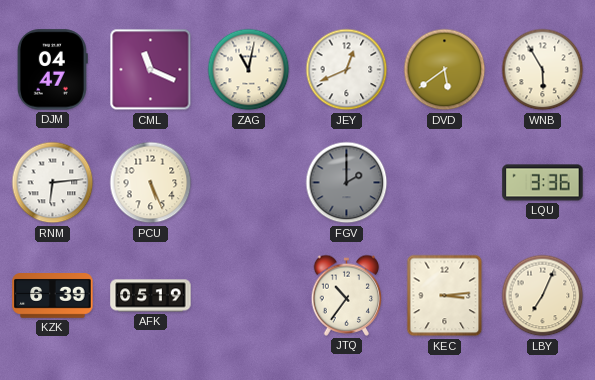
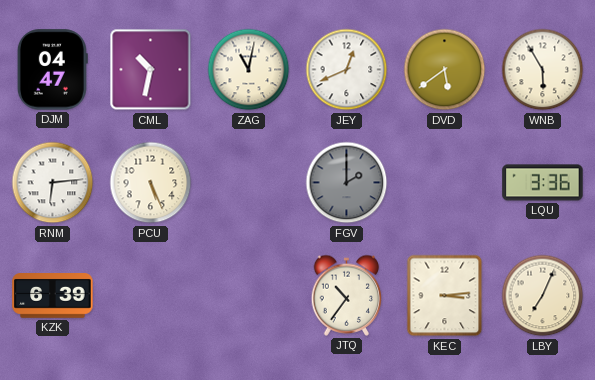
CML: 11:19 -> 10:32
AFK: 05:19 -> none
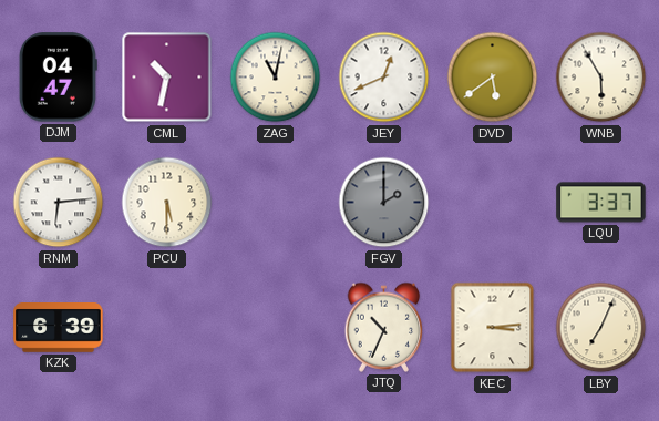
PCU: 5:26 -> 5:30
LQU: 3:36 -> 3:37
JTQ: 10:36 -> 10:34
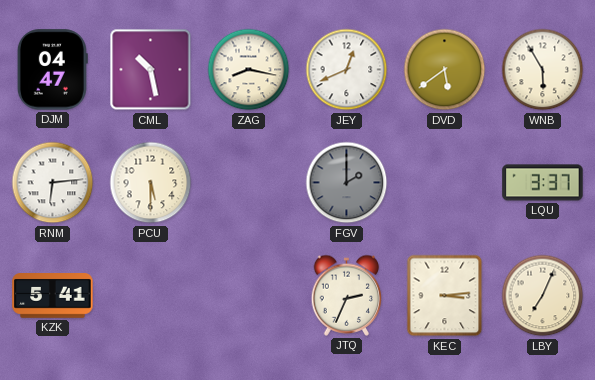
CML: 10:32 -> 10:28
ZAG: 11:02 -> 8:17
KZK: 6:39 -> 5:41
JTQ: 10:34 -> 2:34
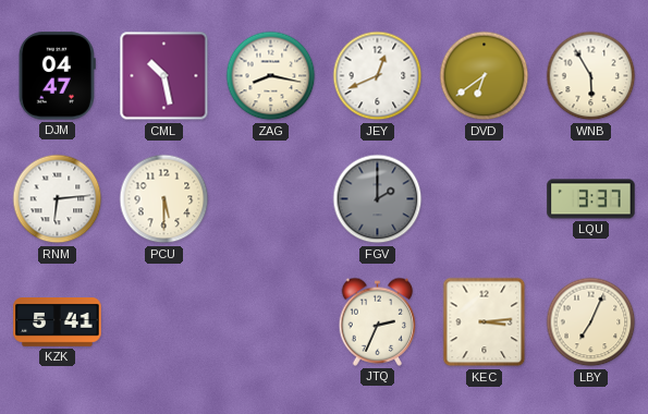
DVD: 5:39 -> 6:39
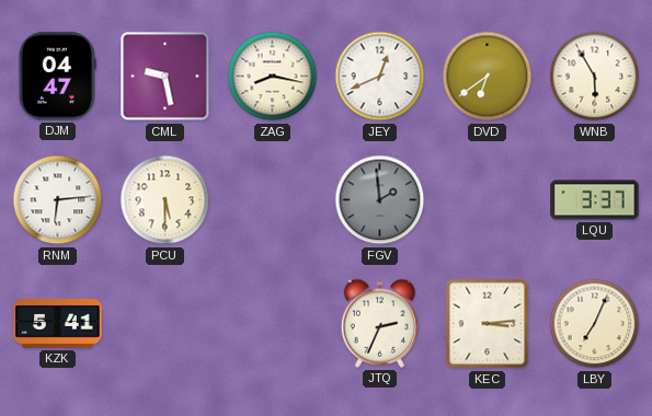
CML: 10:28 -> 9:28
FGV: 2:00 -> 1:59
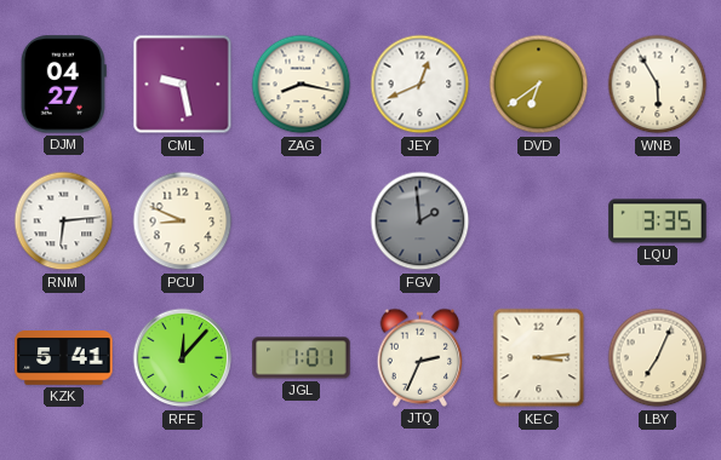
DJM: 04:47 -> 04:27
PCU: 5:30 -> 8:49
LQU: 3:37 -> 3:35
RFE: none -> 12:07
JGL: none -> 1:01
